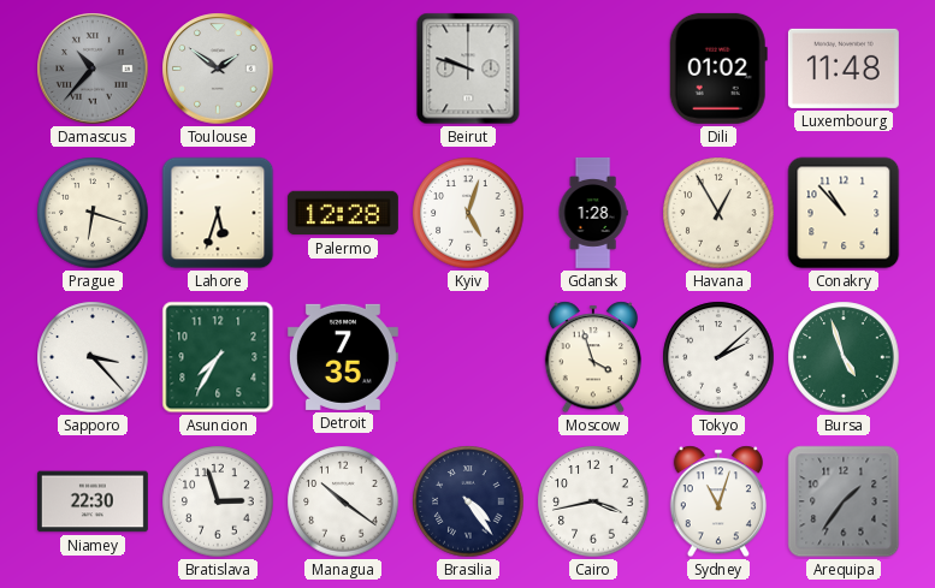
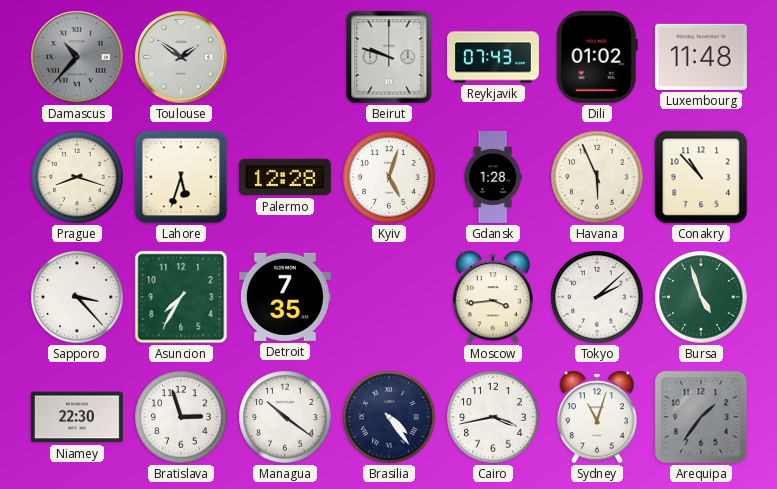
Reykjavik: none -> 07:43
Prague: 6:18 -> 8:18
Havana: 12:55 -> 5:56
Moscow: 3:57 -> 3:44
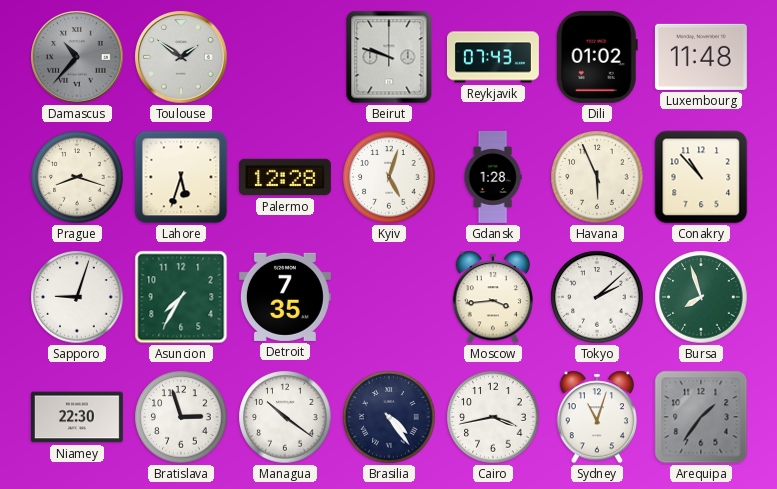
Sapporo: 3:23 -> 9:03
Bursa: 4:57 -> 7:57
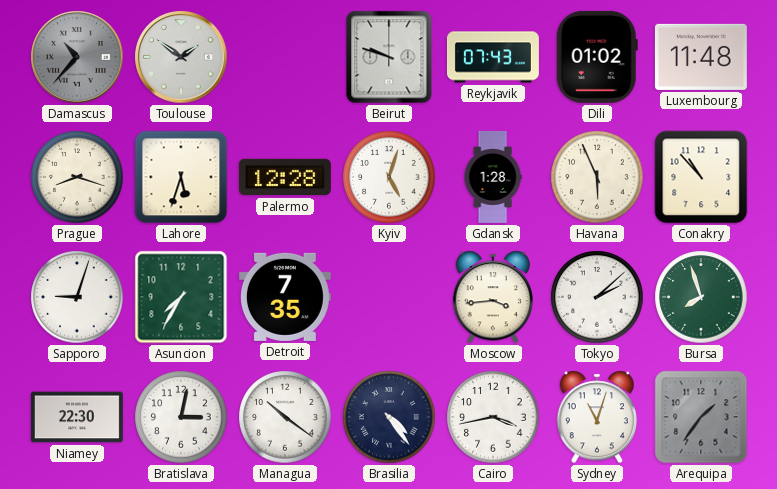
Bratislava: 2:57 -> 3:02
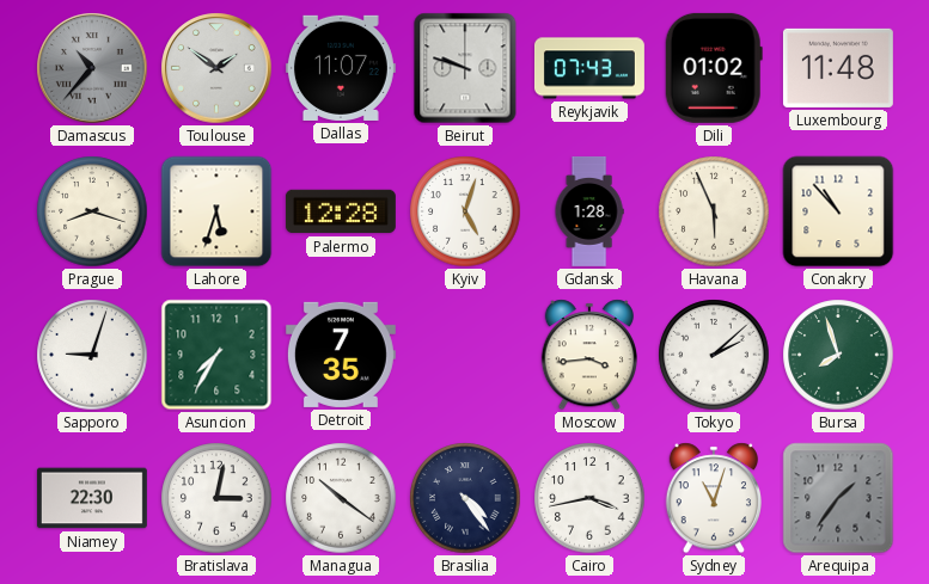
Dallas: none -> 11:07
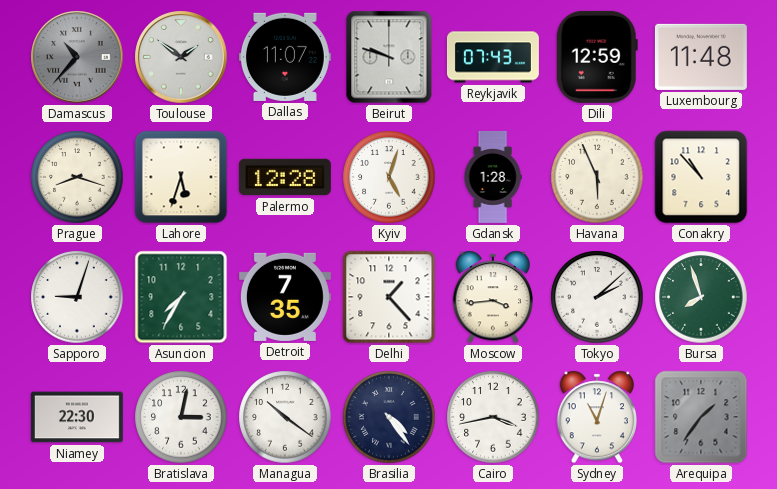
Dili: 01:02 -> 12:59
Delhi: none -> 1:23
